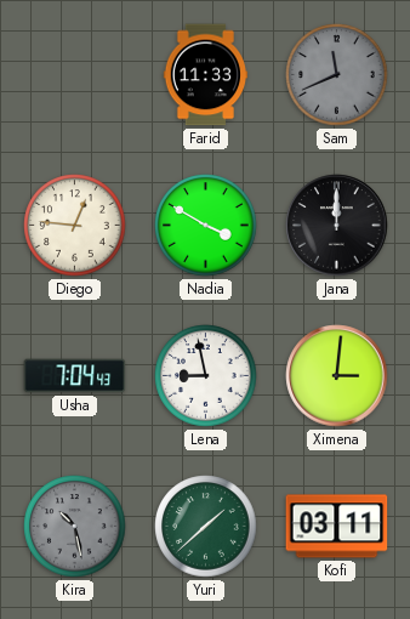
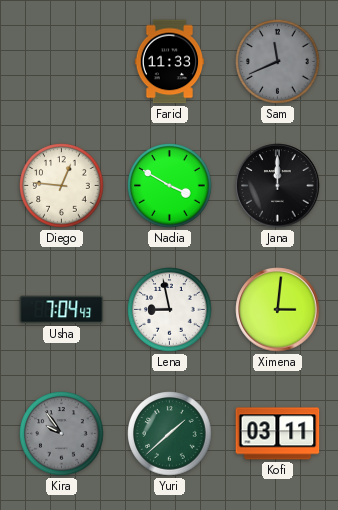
Kira: 10:28 -> 9:54
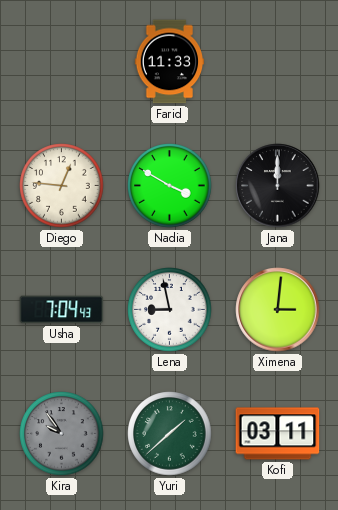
Sam: 11:41 -> none
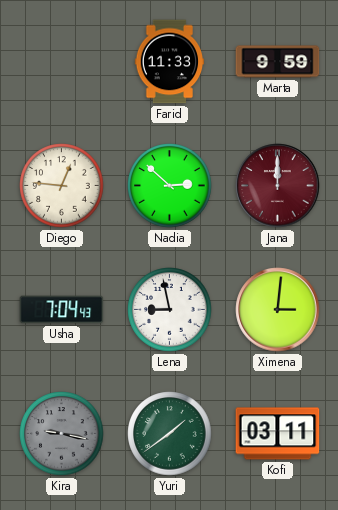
Marta: none -> 9:59
Nadia: 3:50 -> 2:52
Jana dial: black -> burgundy
Kira: 9:54 -> 9:17
Yuri: 1:38 -> 1:39
